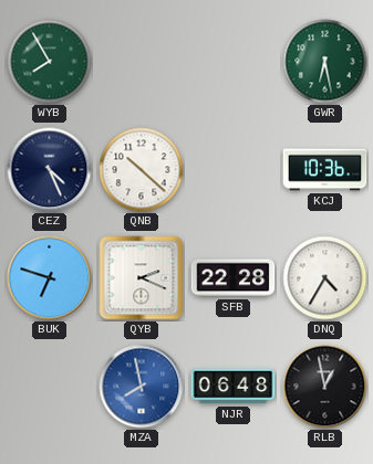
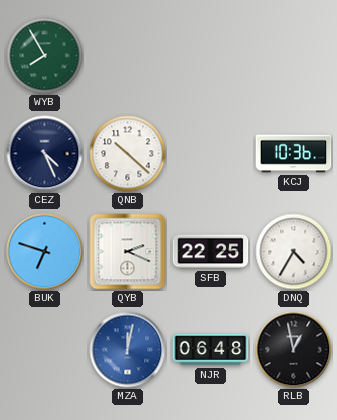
GWR: 6:28 -> none
SFB: 22:28 -> 22:25
MZA: 7:58 -> 12:02
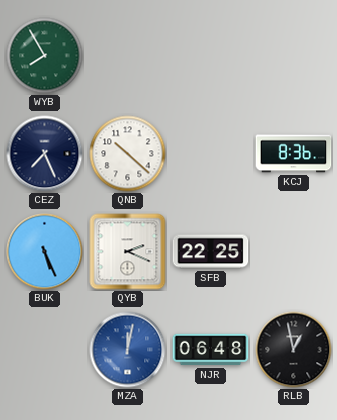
CEZ: 4:26 -> 7:26
KCJ: 10:36 -> 8:36
BUK: 6:48 -> 5:26
DNQ: 4:35 -> none
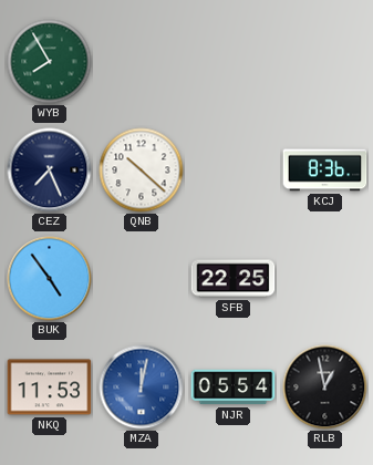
BUK: 5:26 -> 4:54
QYB: 2:19 -> none
NKQ: none -> 11:53
NJR: 06:48 -> 05:54
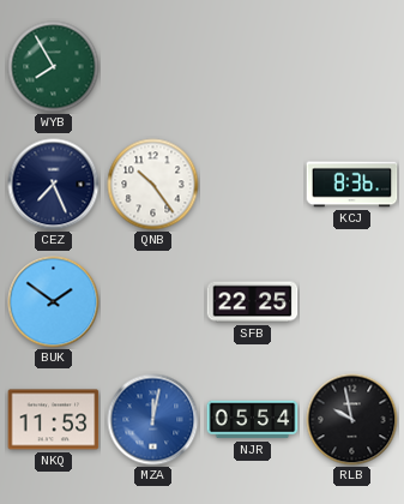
QNB: 10:22 -> 10:24
BUK: 4:54 -> 1:51
RLB: 12:58 -> 9:58
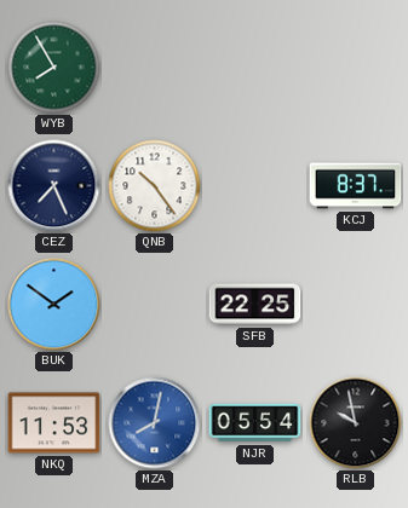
KCJ: 8:36 -> 8:37
MZA: 12:02 -> 8:02
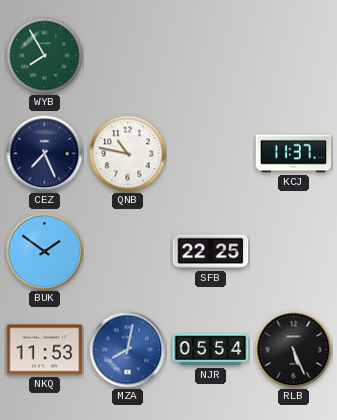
QNB: 10:24 -> 10:47
KCJ: 8:37 -> 11:37
RLB: 9:58 -> 5:26
